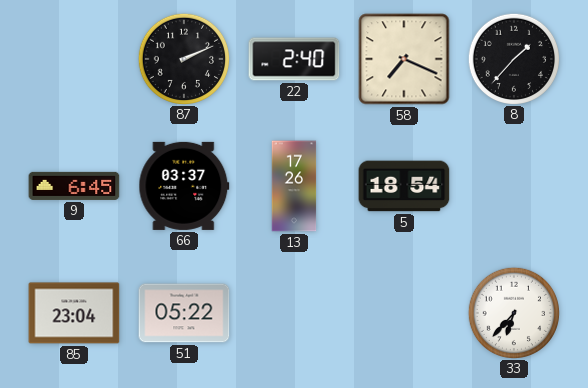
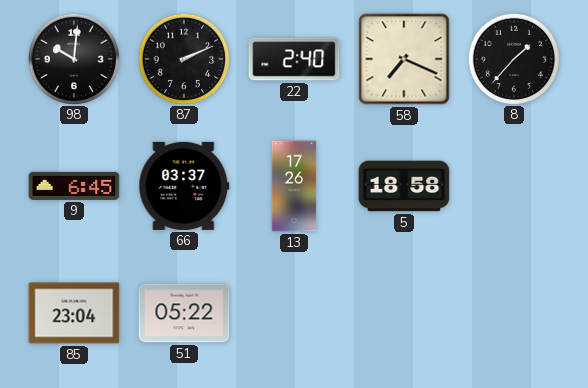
98: none -> 10:01
5: 18:54 -> 18:58
33: 6:37 -> none
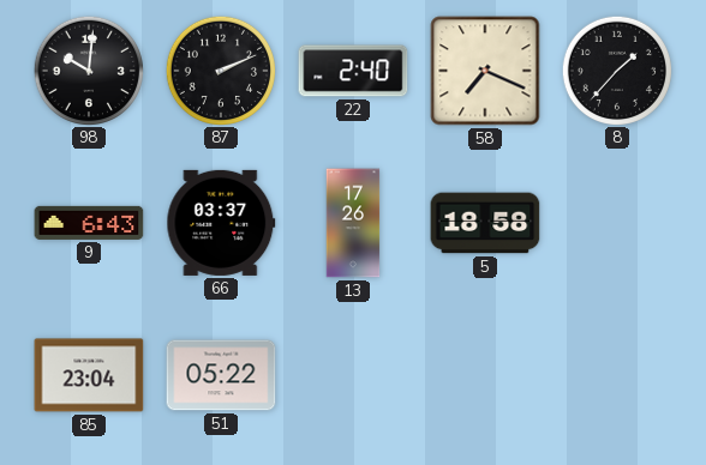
9: 6:45 -> 6:43
